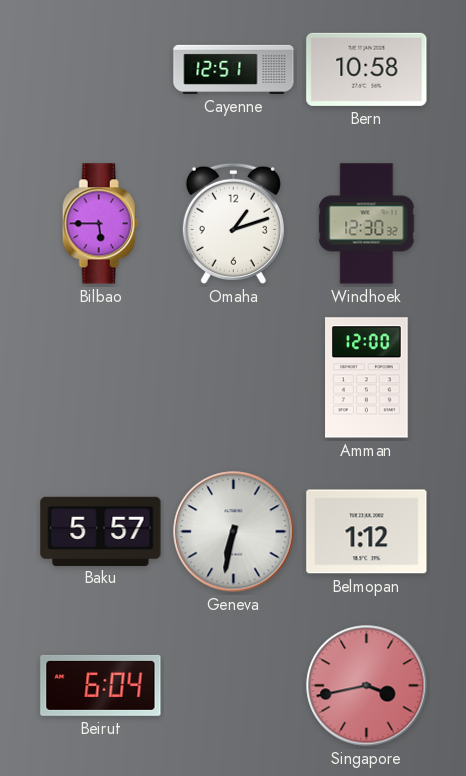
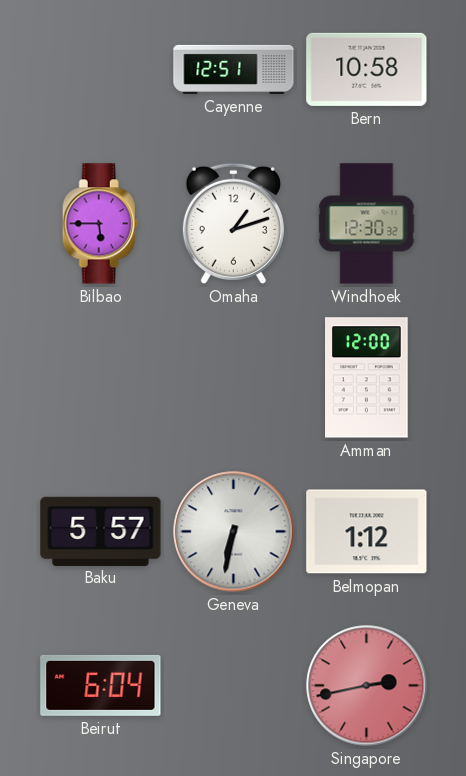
Singapore: 3:43 -> 2:43
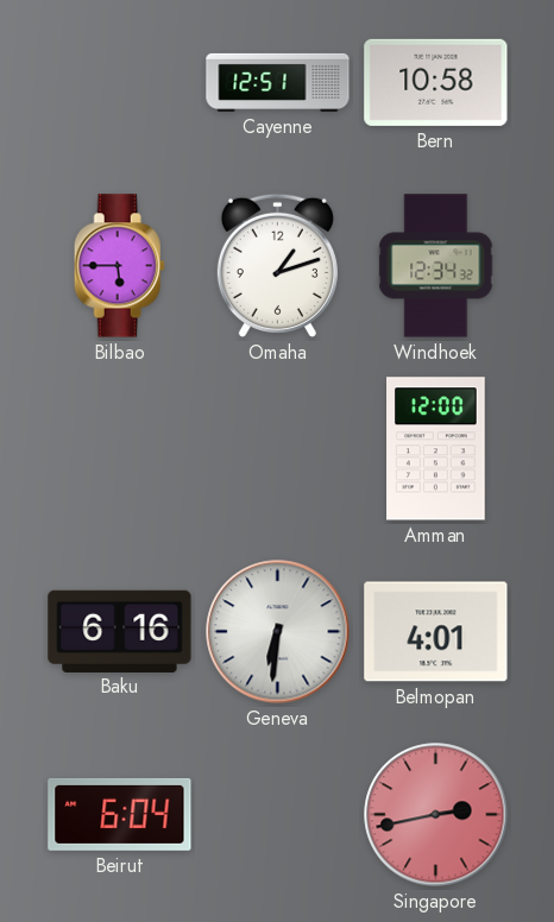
Windhoek: 12:30 -> 12:34
Baku: 5:57 -> 6:16
Geneva: 6:32 -> 6:31
Belmopan: 1:12 -> 4:01
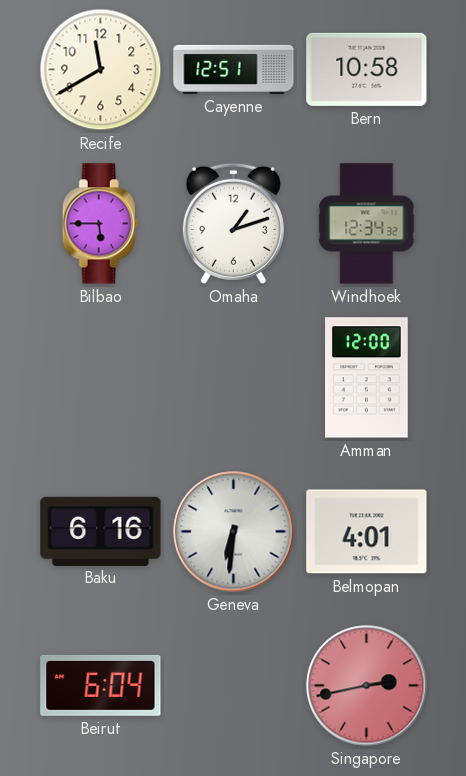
Recife: none -> 11:40
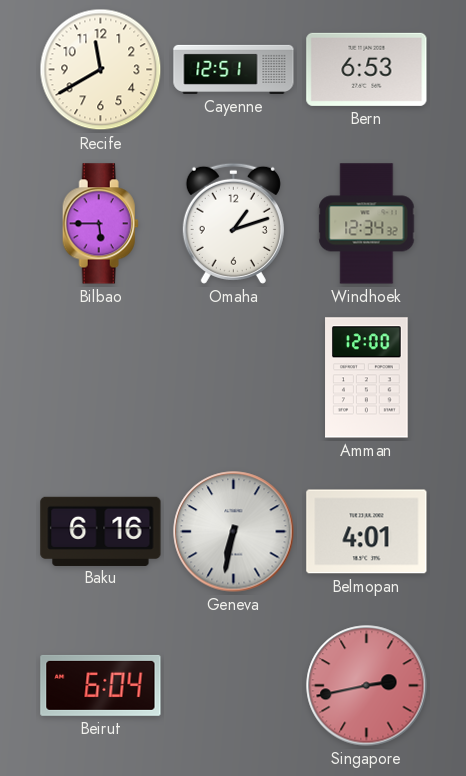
Bern: 10:58 -> 6:53
Geneva: 6:31 -> 6:32
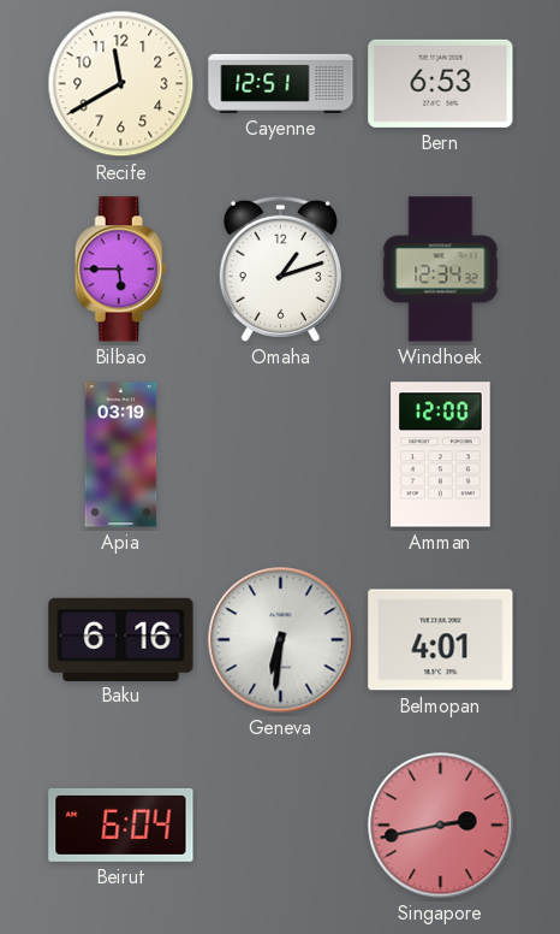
Apia: none -> 03:19
Geneva: 6:32 -> 6:31
